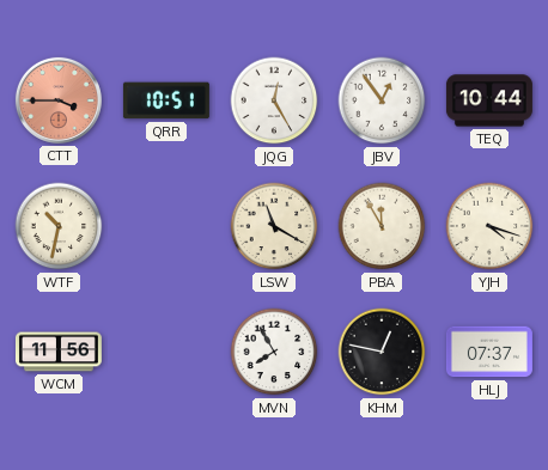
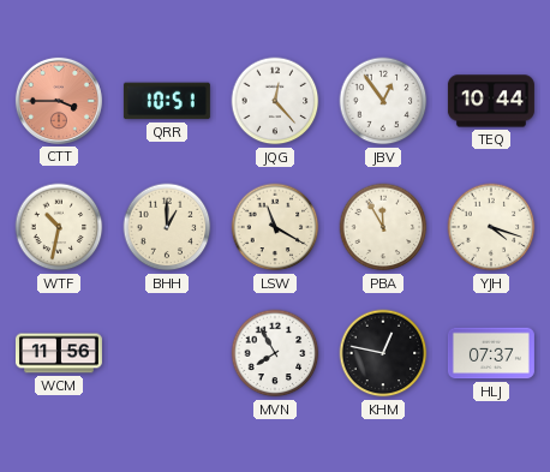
JQG: 12:25 -> 12:23
BHH: none -> 1:00
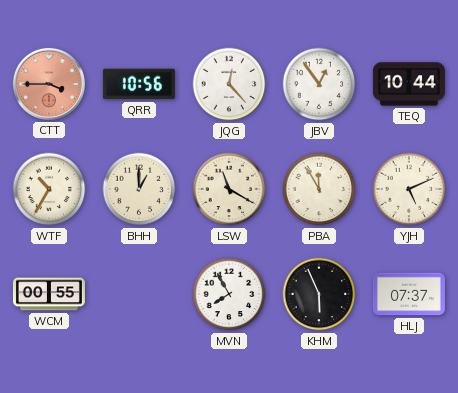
QRR: 10:51 -> 10:56
WTF: 10:32 -> 10:35
YJH: 4:18 -> 5:11
WCM: 11:56 -> 00:55
KHM: 12:47 -> 5:56
